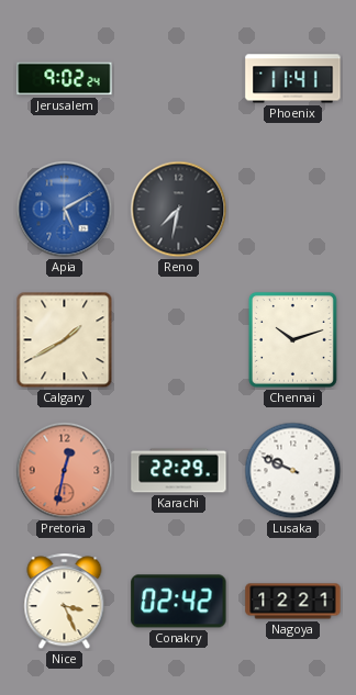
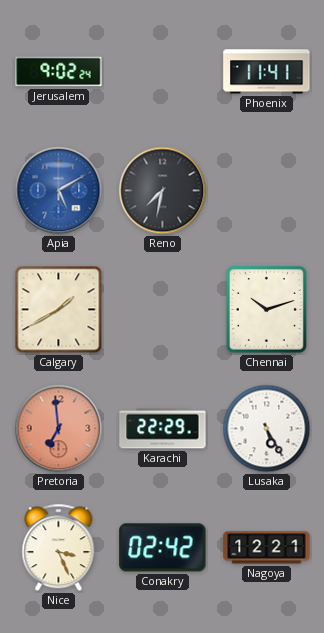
Pretoria: 12:32 -> 6:59
Lusaka: 9:49 -> 5:25
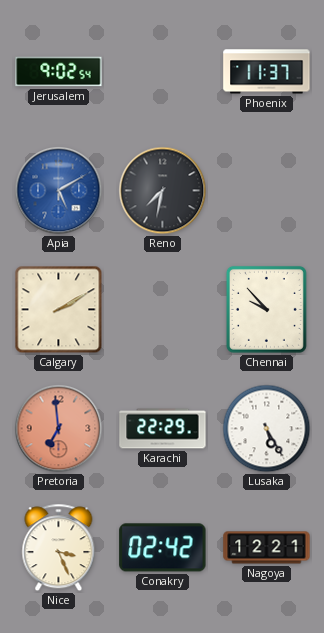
Jerusalem: 9:02:24 -> 9:02:54
Phoenix: 11:41 -> 11:37
Calgary: 1:40 -> 2:10
Chennai: 10:12 -> 9:53
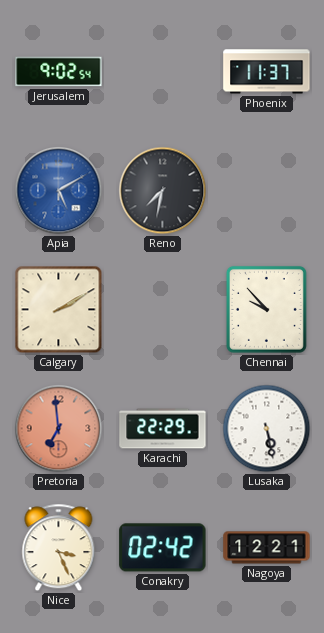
Lusaka: 5:25 -> 5:28
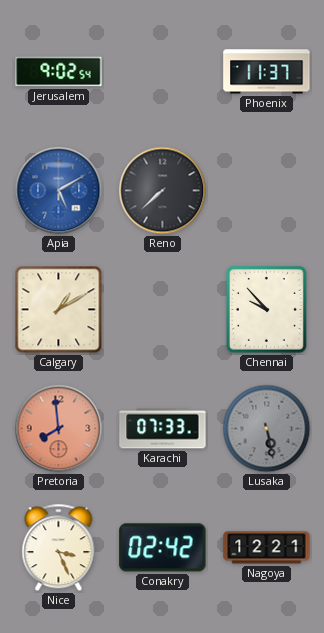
Reno: 7:32 -> 7:38
Calgary: 2:10 -> 1:10
Pretoria: 6:59 -> 7:59
Karachi: 22:29 -> 07:33
Lusaka dial: white -> grey
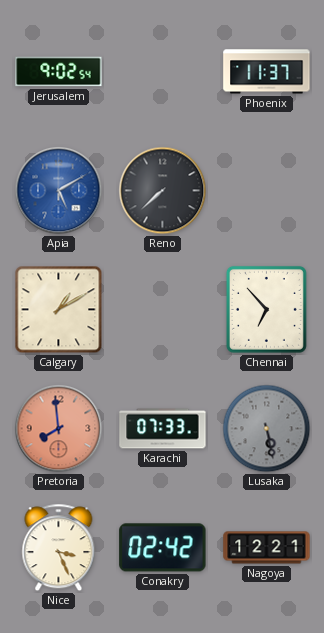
Chennai: 9:53 -> 6:53
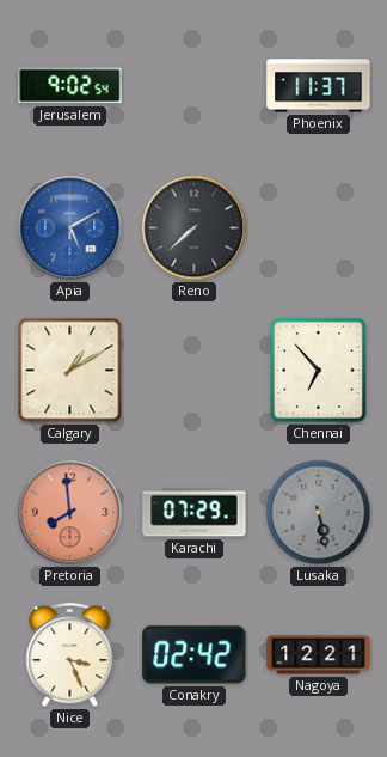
Karachi: 07:33 -> 07:29
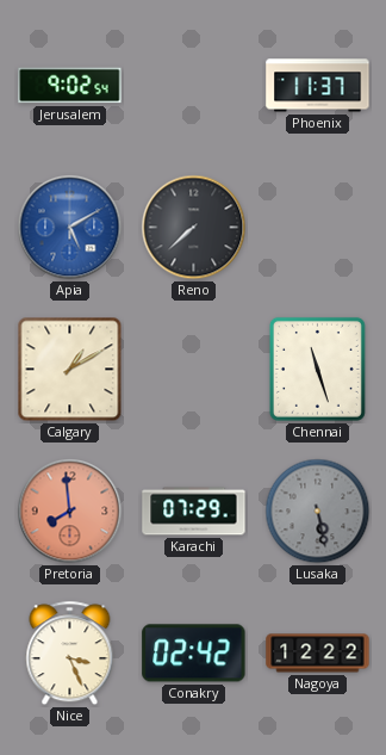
Chennai: 6:53 -> 11:27
Nagoya: 12:21 -> 12:22
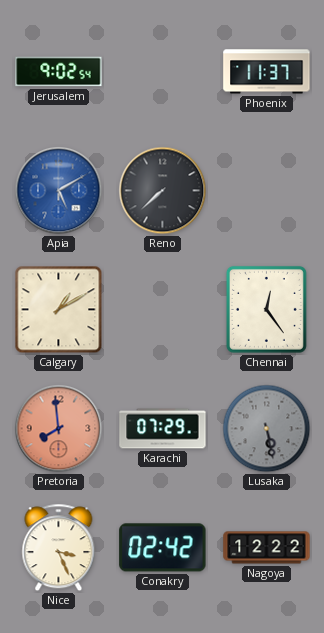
Chennai: 11:27 -> 12:24
